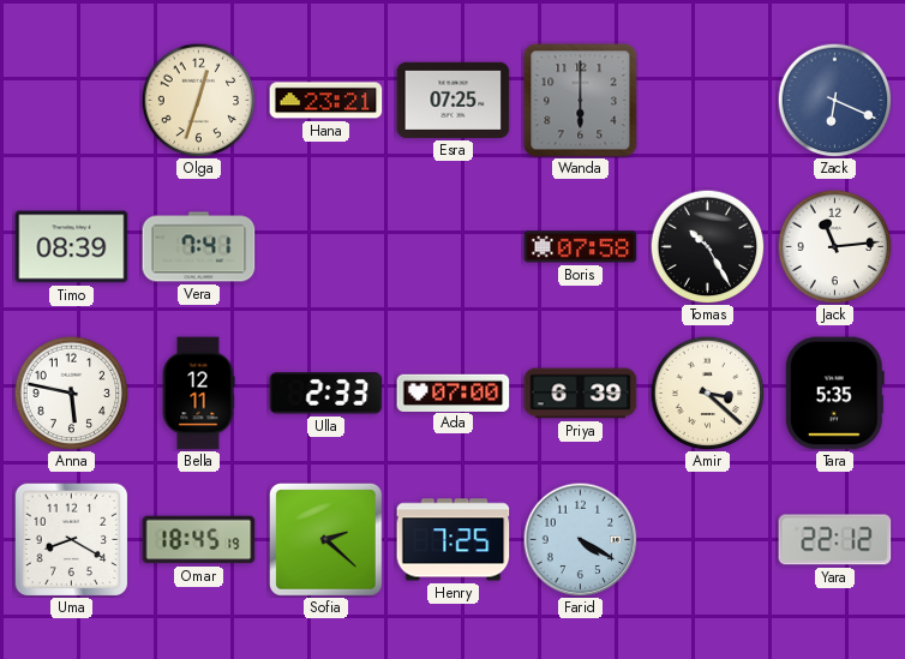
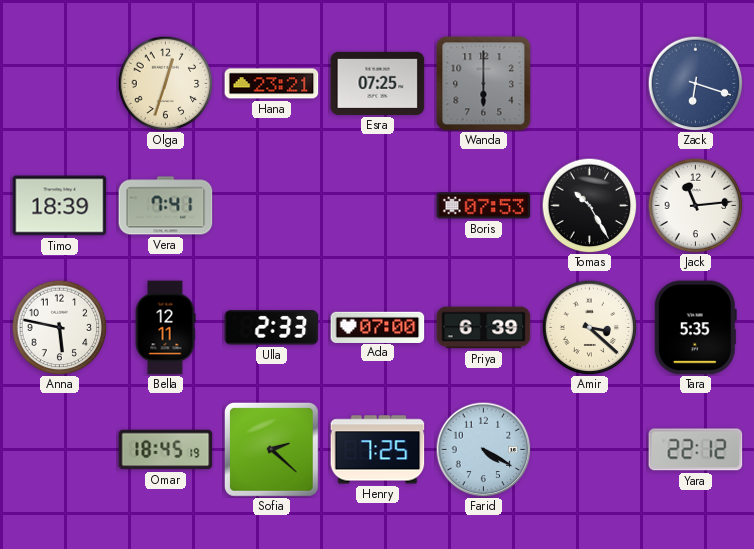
Zack: 6:19 -> 6:18
Timo: 08:39 -> 18:39
Boris: 07:58 -> 07:53
Uma: 8:20 -> none
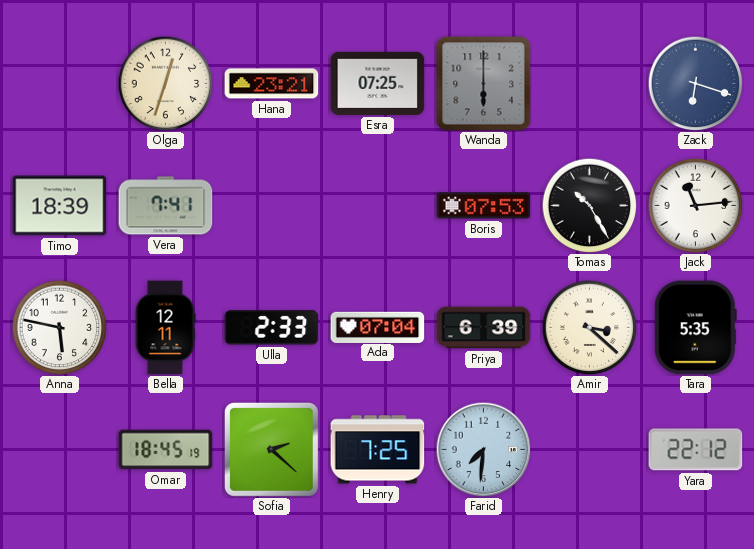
Ada: 07:00 -> 07:04
Farid: 4:20 -> 7:31
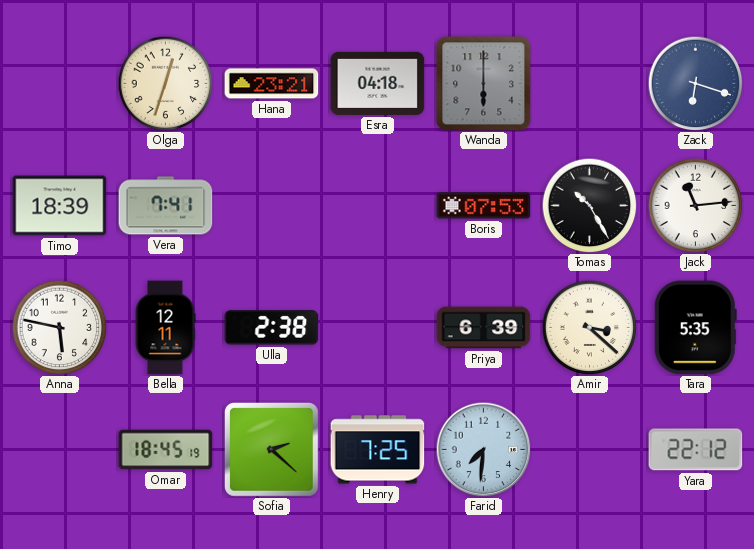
Esra: 07:25 -> 04:18
Ulla: 2:33 -> 2:38
Ada: 07:04 -> none
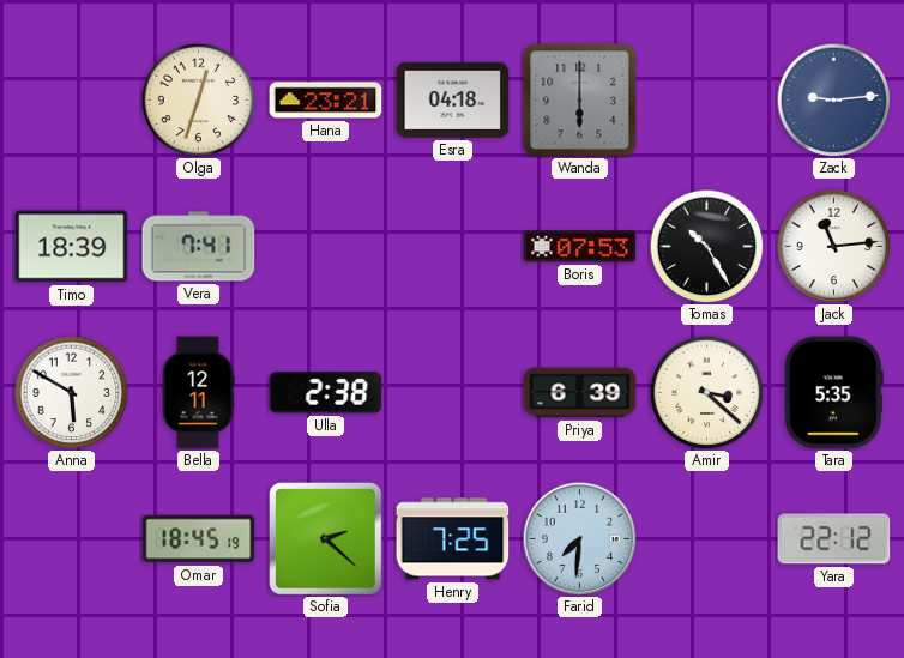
Zack: 6:18 -> 9:14
Anna: 5:47 -> 5:50
